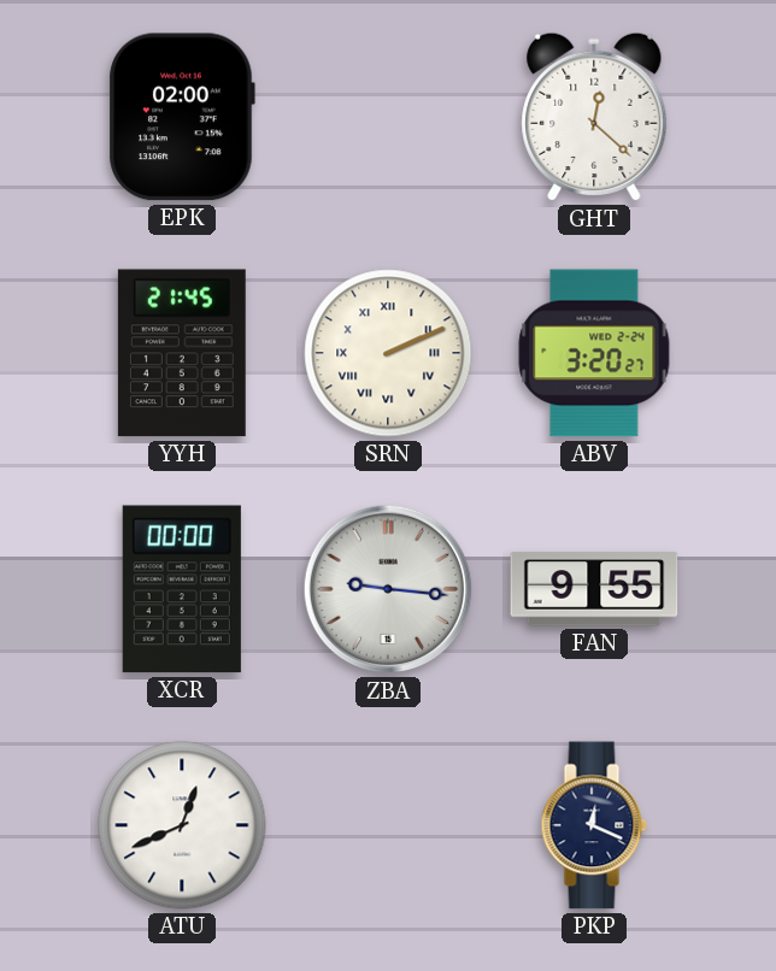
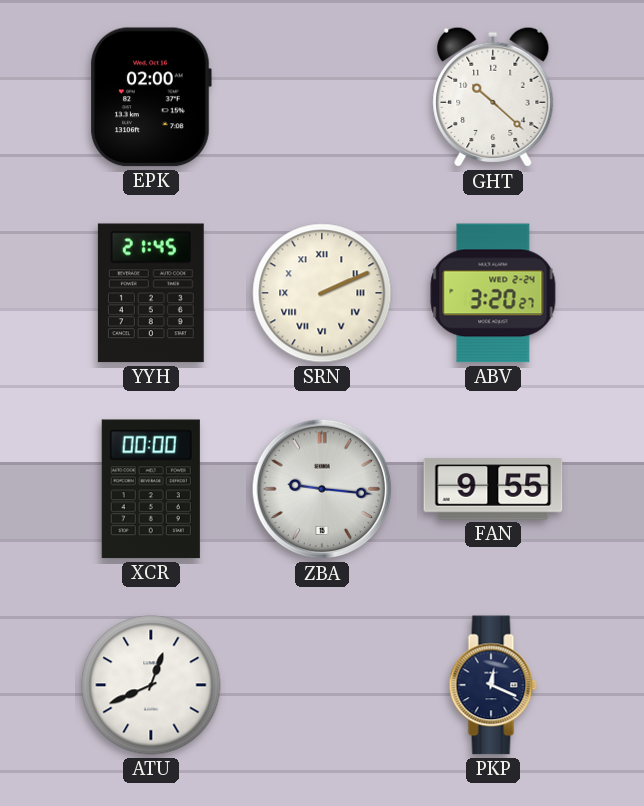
GHT: 12:22 -> 10:22
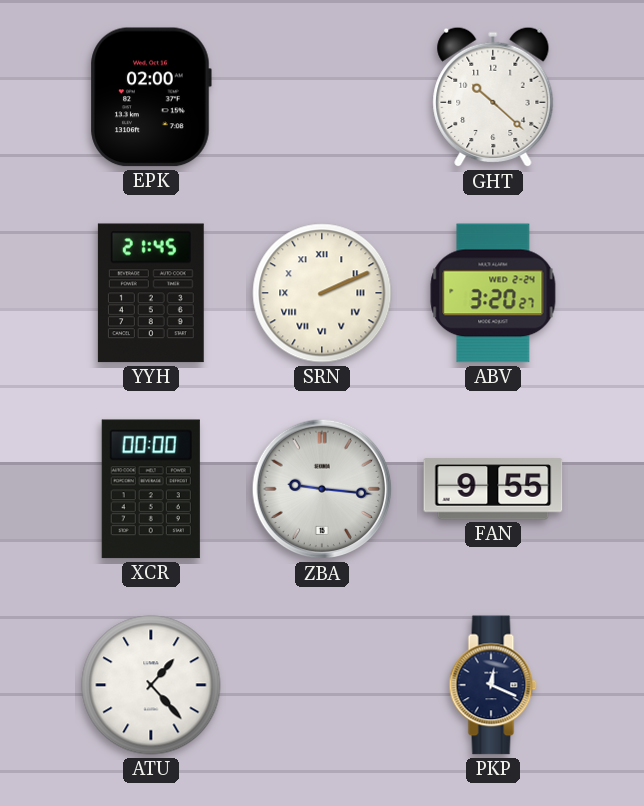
ATU: 12:41 -> 1:23
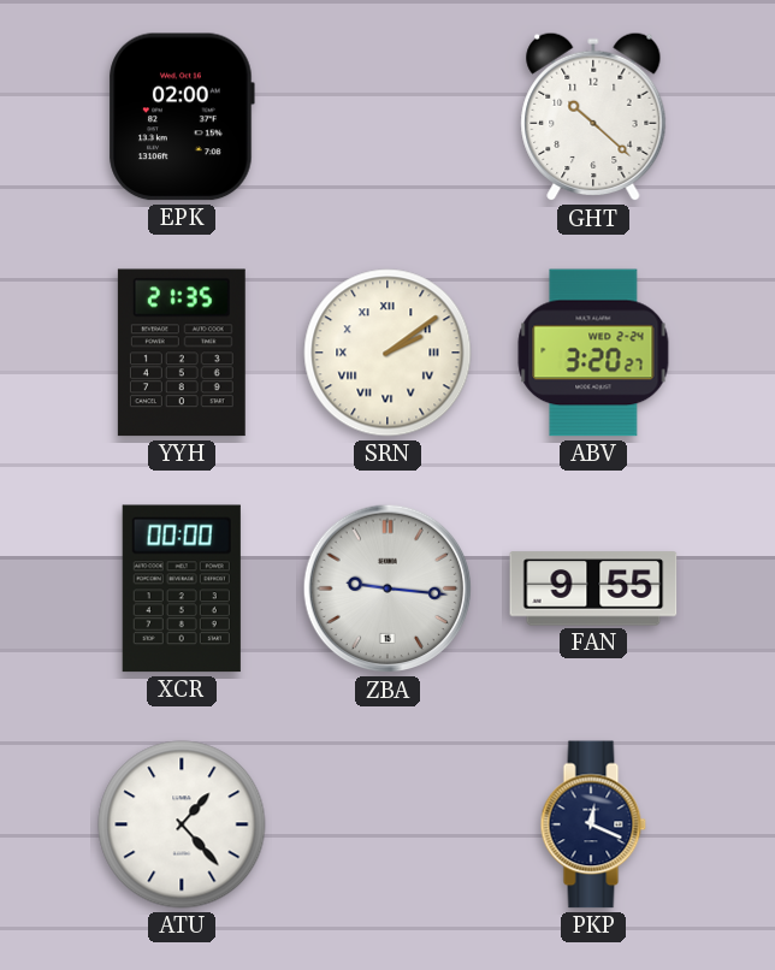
YYH: 21:45 -> 21:35
SRN: 2:11 -> 2:09
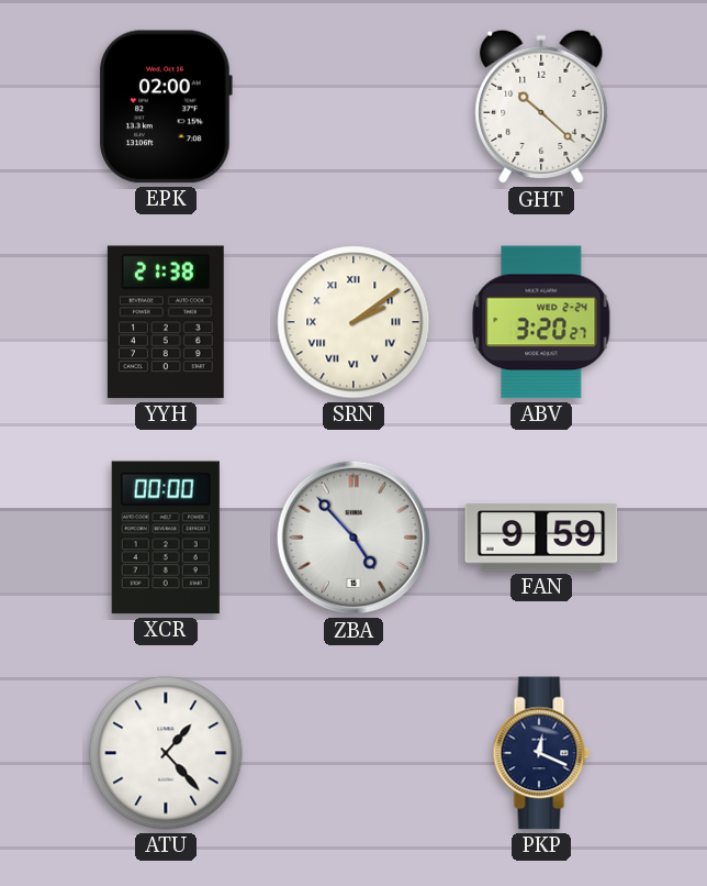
YYH: 21:35 -> 21:38
ZBA: 9:16 -> 4:53
FAN: 9:55 -> 9:59
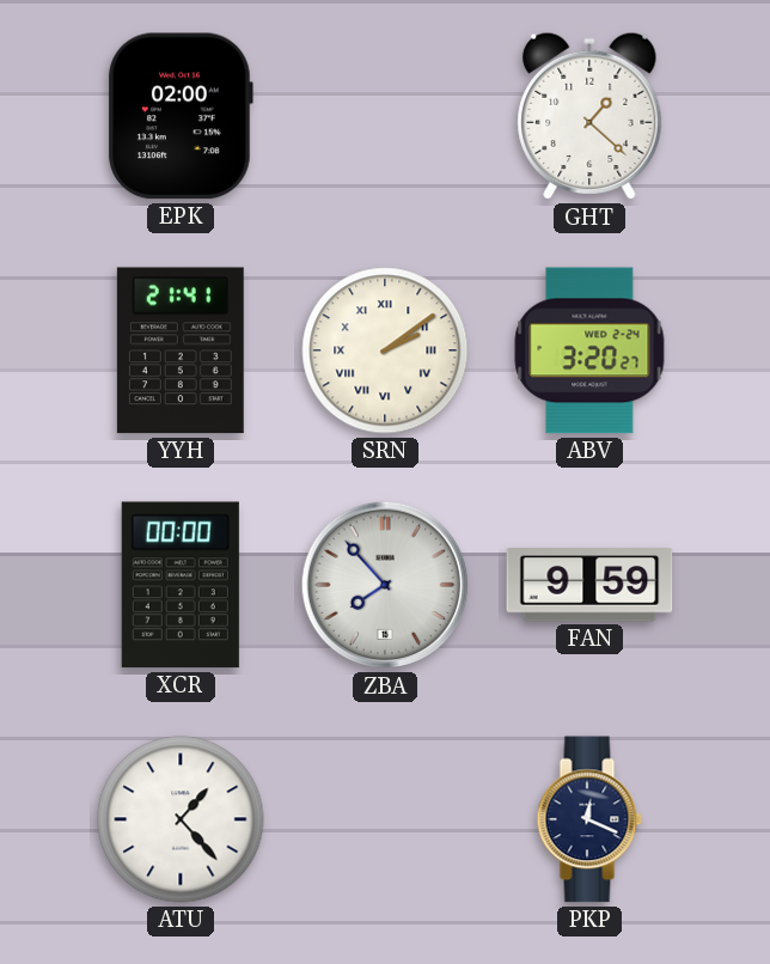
GHT: 10:22 -> 1:22
YYH: 21:38 -> 21:41
ZBA: 4:53 -> 7:53
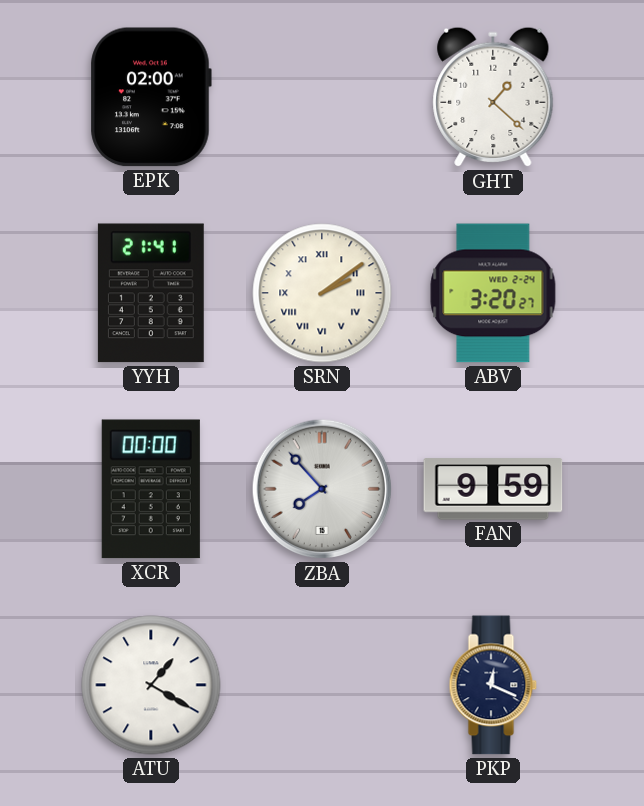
ATU: 1:23 -> 1:20
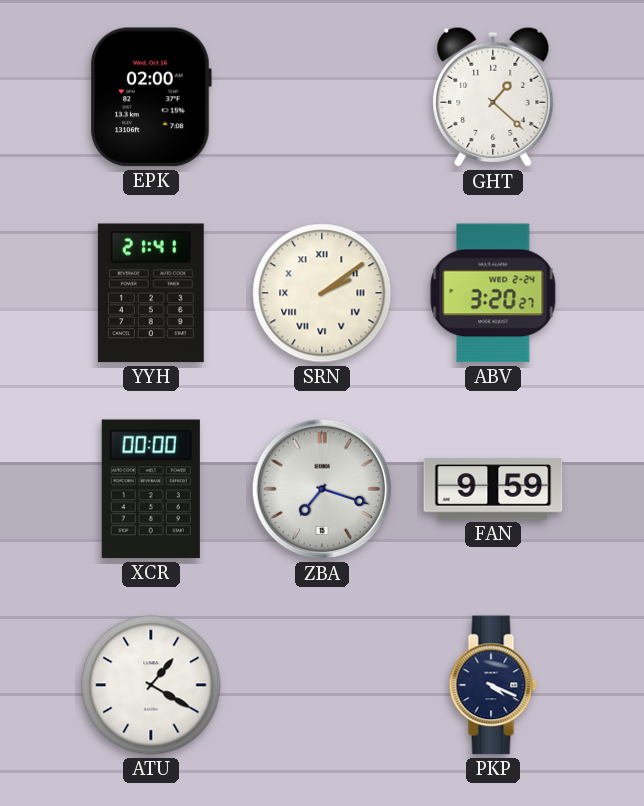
ZBA: 7:53 -> 7:18
PKP: 12:19 -> 4:19
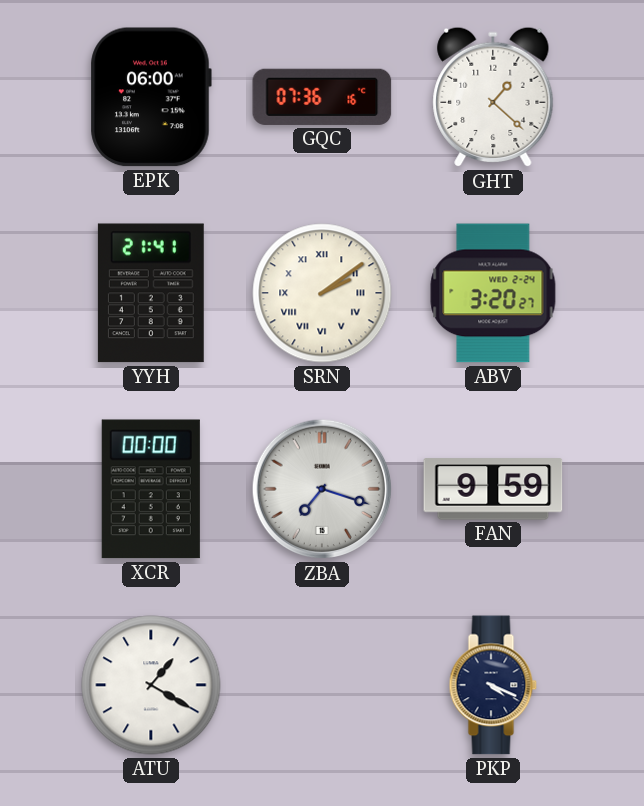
EPK: 02:00 -> 06:00
GQC: none -> 07:36
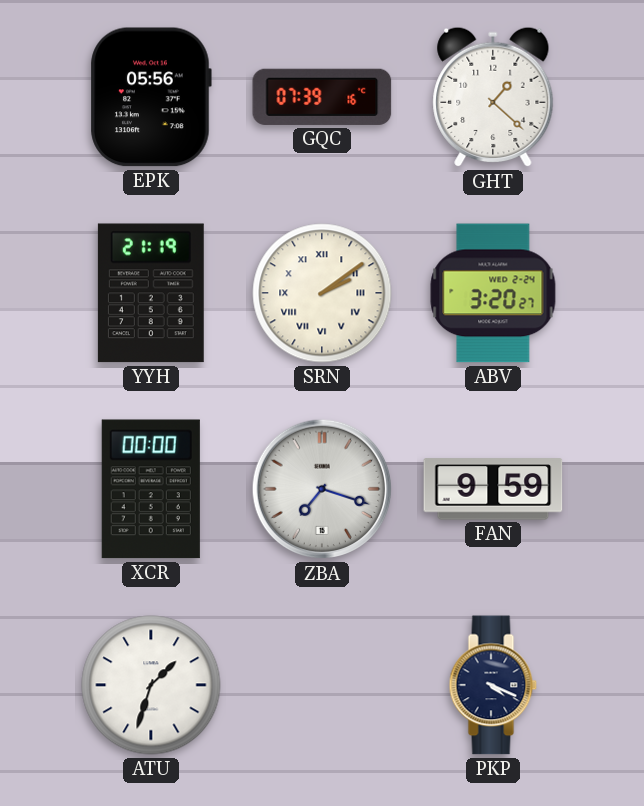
EPK: 06:00 -> 05:56
GQC: 07:36 -> 07:39
YYH: 21:41 -> 21:19
ATU: 1:20 -> 1:33
